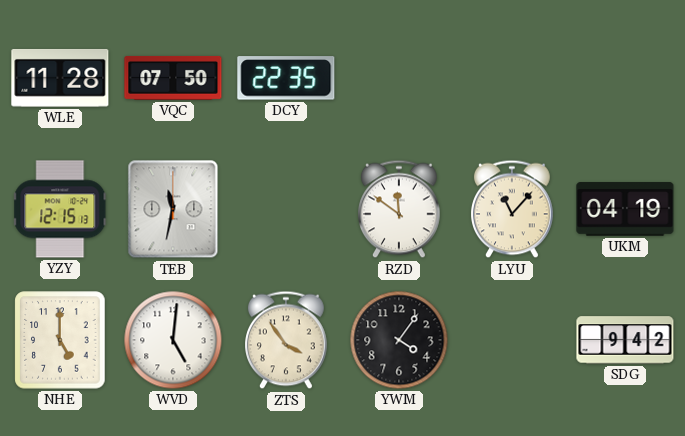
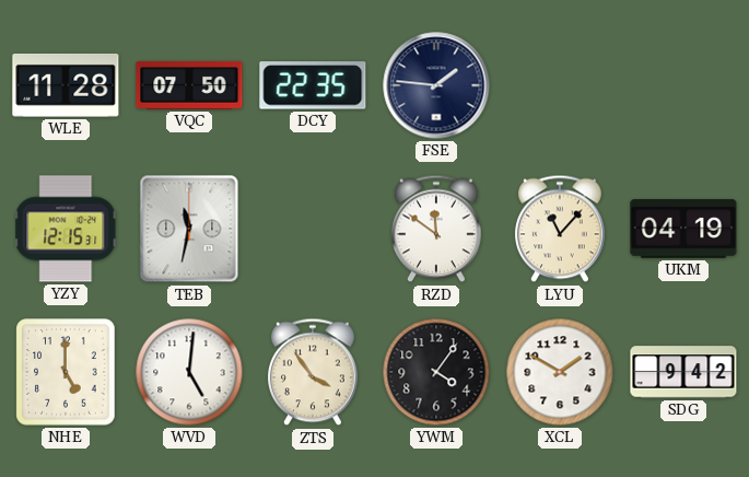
FSE: none -> 1:46
YZY: 12:15:13 -> 12:15:31
XCL: none -> 1:50
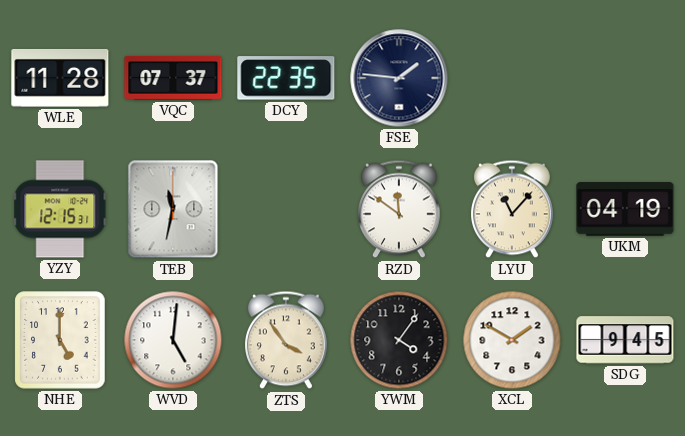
VQC: 07:50 -> 07:37
SDG: 9:42 -> 9:45
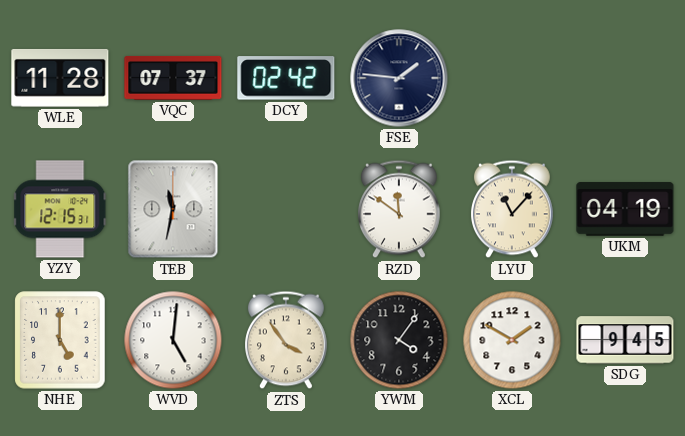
DCY: 22:35 -> 02:42
